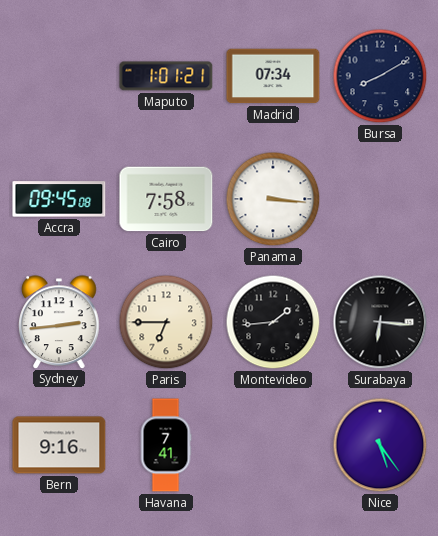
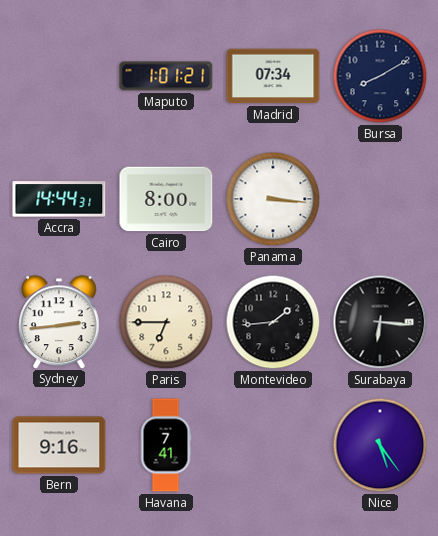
Accra: 09:45 -> 14:44
Cairo: 7:58 -> 8:00
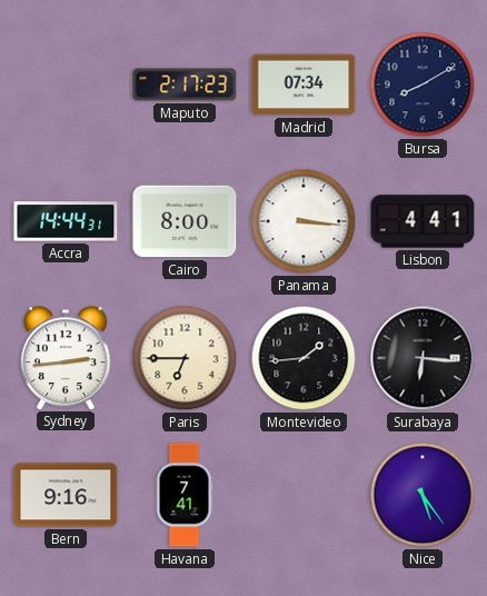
Maputo: 1:01 -> 2:17
Lisbon: none -> 4:41
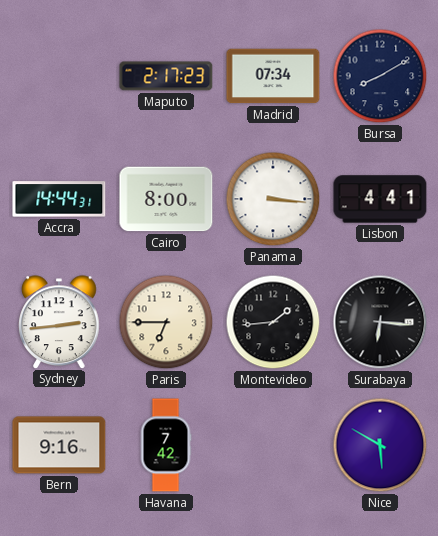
Havana: 7:41 -> 7:42
Nice: 5:24 -> 5:50
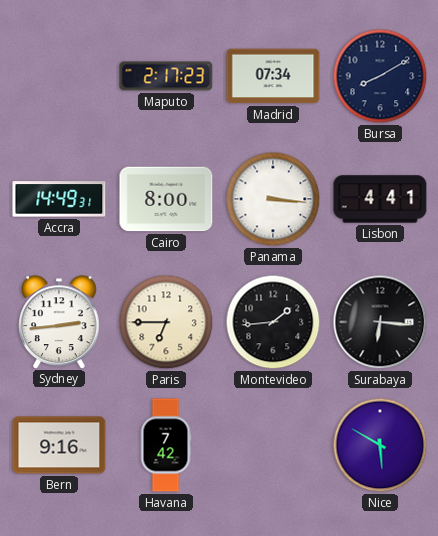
Accra: 14:44 -> 14:49
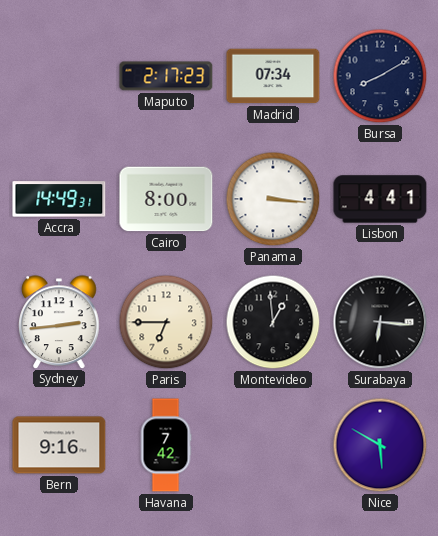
Montevideo: 1:44 -> 12:59
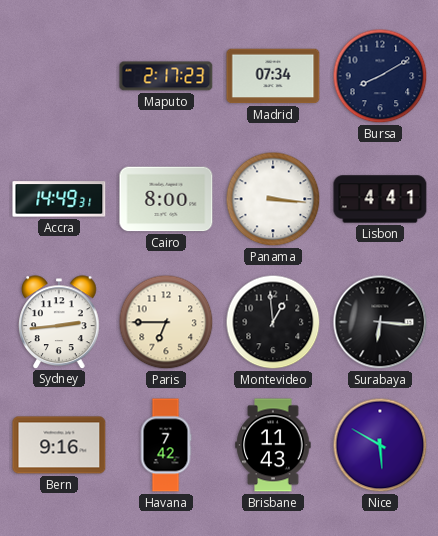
Brisbane: none -> 11:43
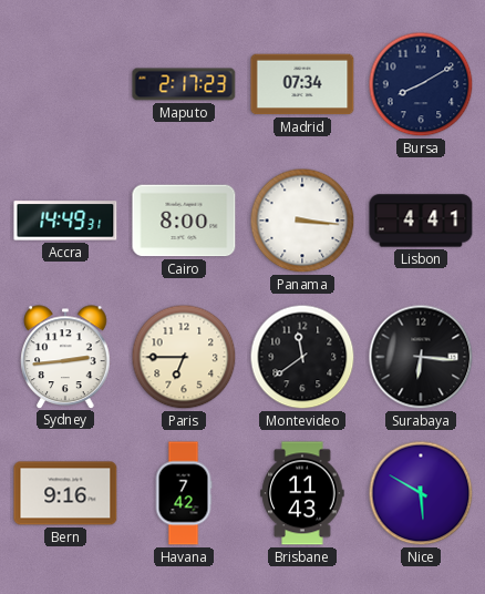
Montevideo: 12:59 -> 11:39
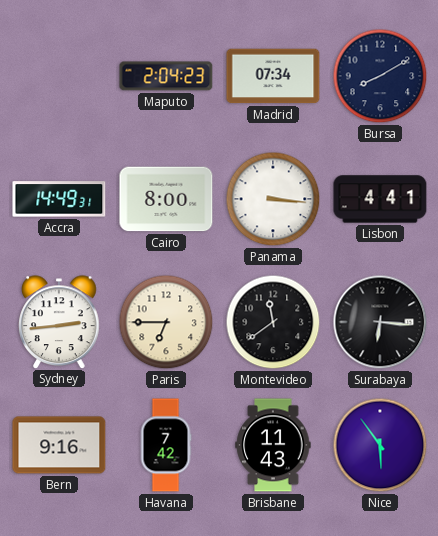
Maputo: 2:17 -> 2:04
Nice: 5:50 -> 5:54
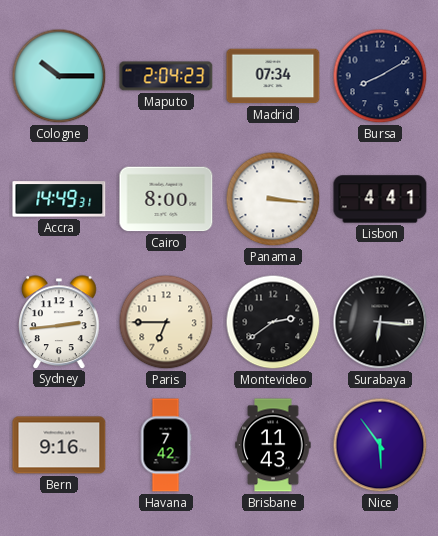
Cologne: none -> 10:15
Montevideo: 11:39 -> 2:39
